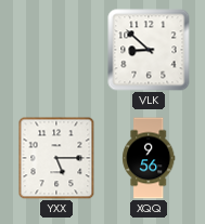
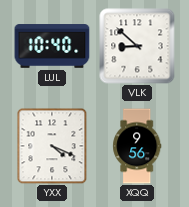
LUL: none -> 10:40
YXX: 5:15 -> 4:19
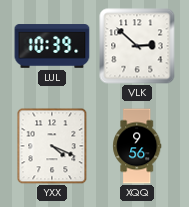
LUL: 10:40 -> 10:39
VLK: 8:52 -> 2:52
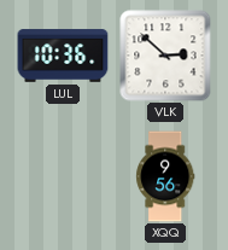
LUL: 10:39 -> 10:36
YXX: 4:19 -> none
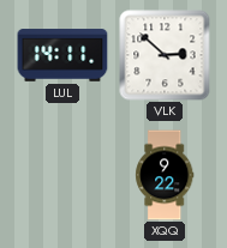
LUL: 10:36 -> 14:11
XQQ: 9:56 -> 9:22
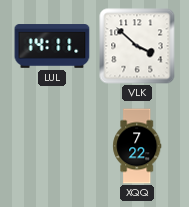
VLK: 2:52 -> 3:52
XQQ: 9:22 -> 7:22
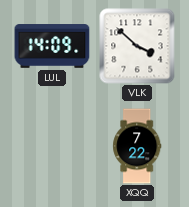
LUL: 14:11 -> 14:09
